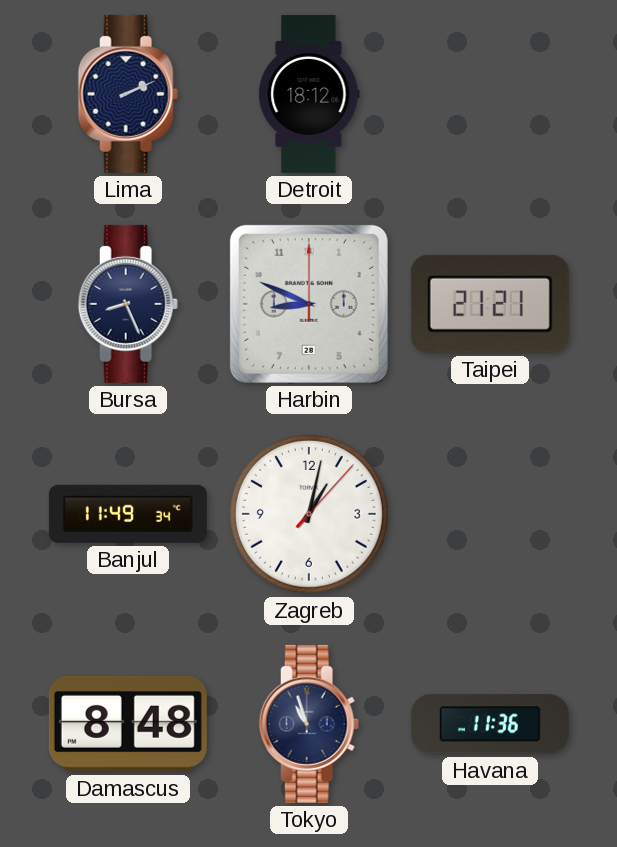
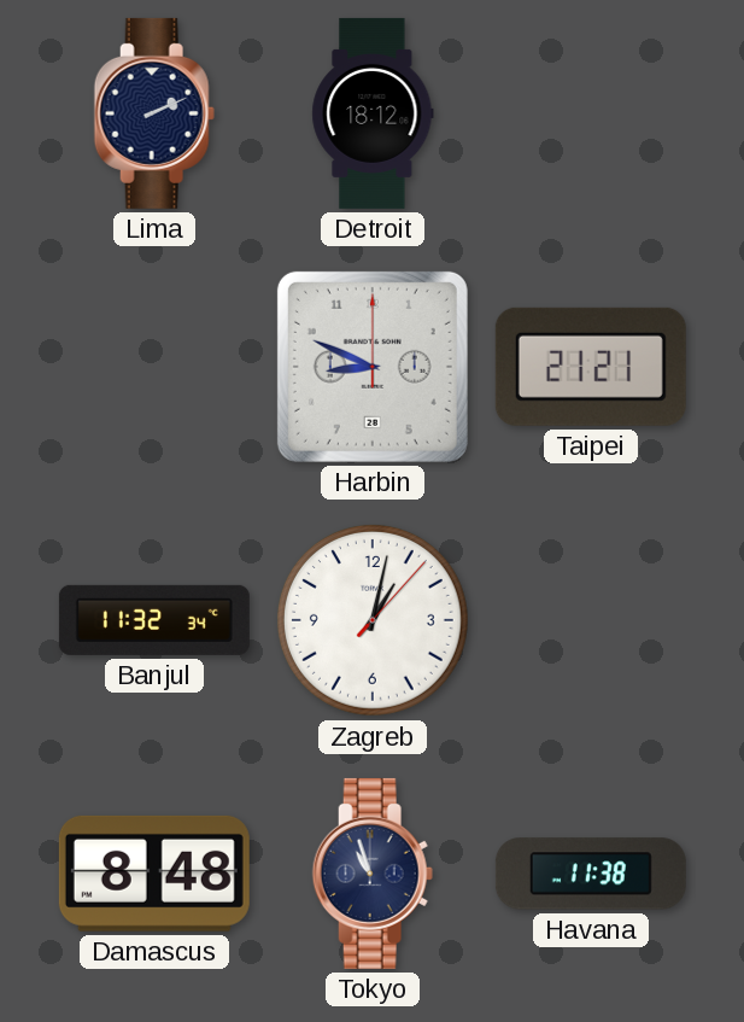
Bursa: 8:26 -> none
Banjul: 11:49 -> 11:32
Havana: 11:36 -> 11:38
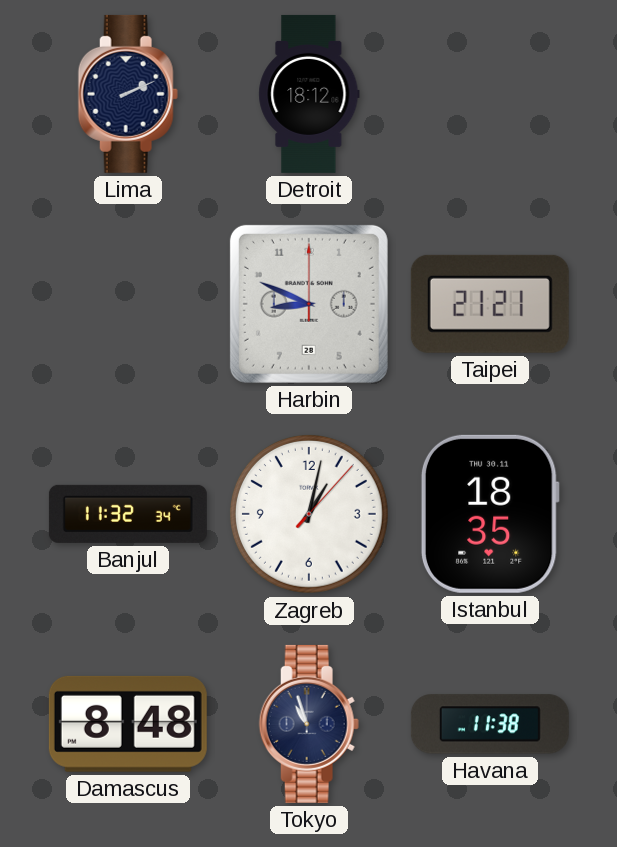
Istanbul: none -> 18:35
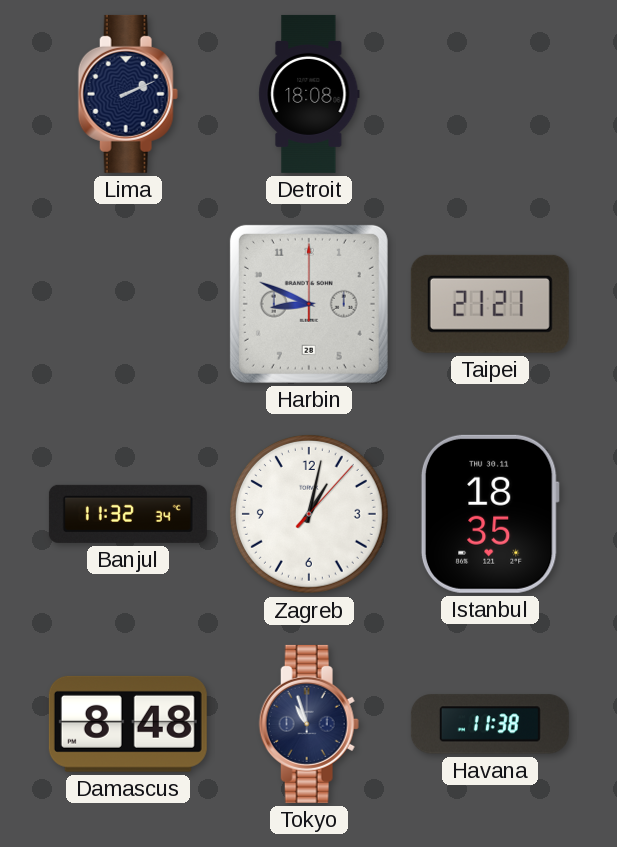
Detroit: 18:12 -> 18:08
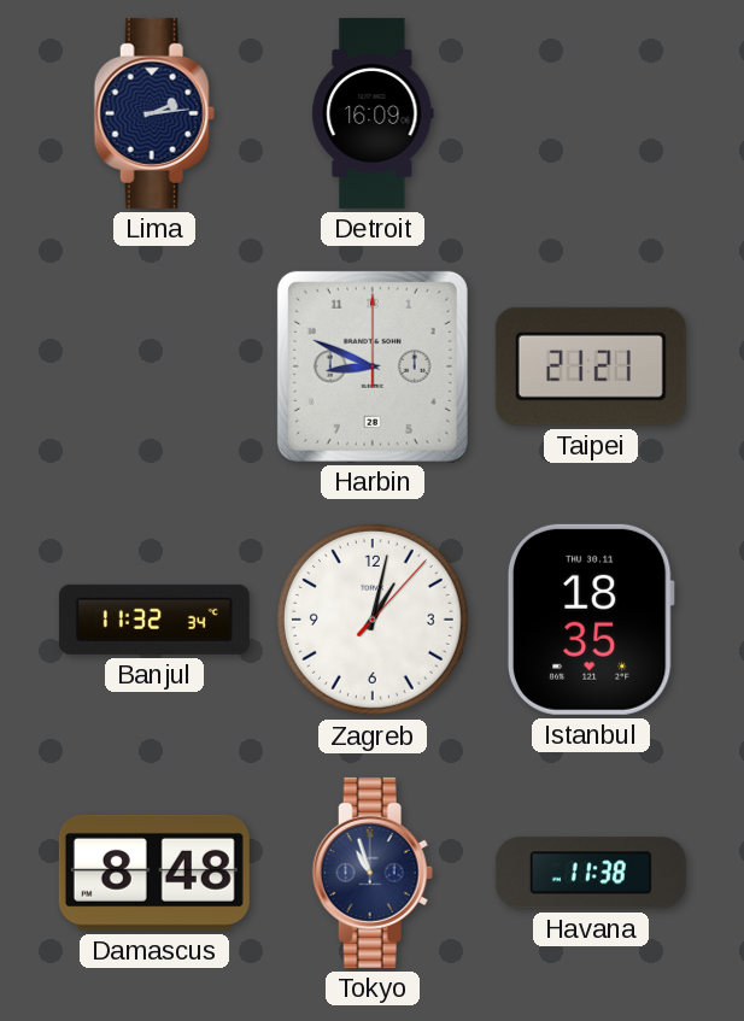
Lima: 2:11 -> 2:14
Detroit: 18:08 -> 16:09
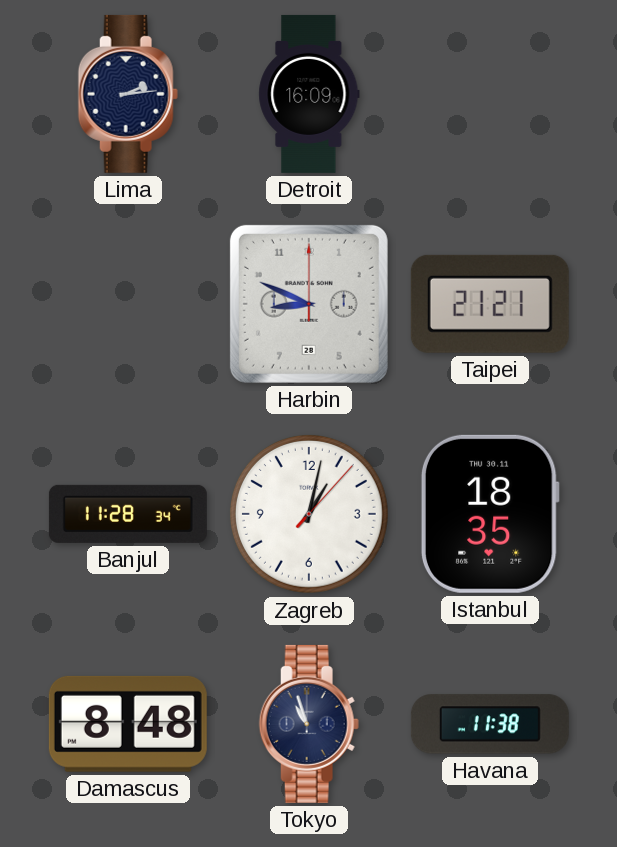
Banjul: 11:32 -> 11:28
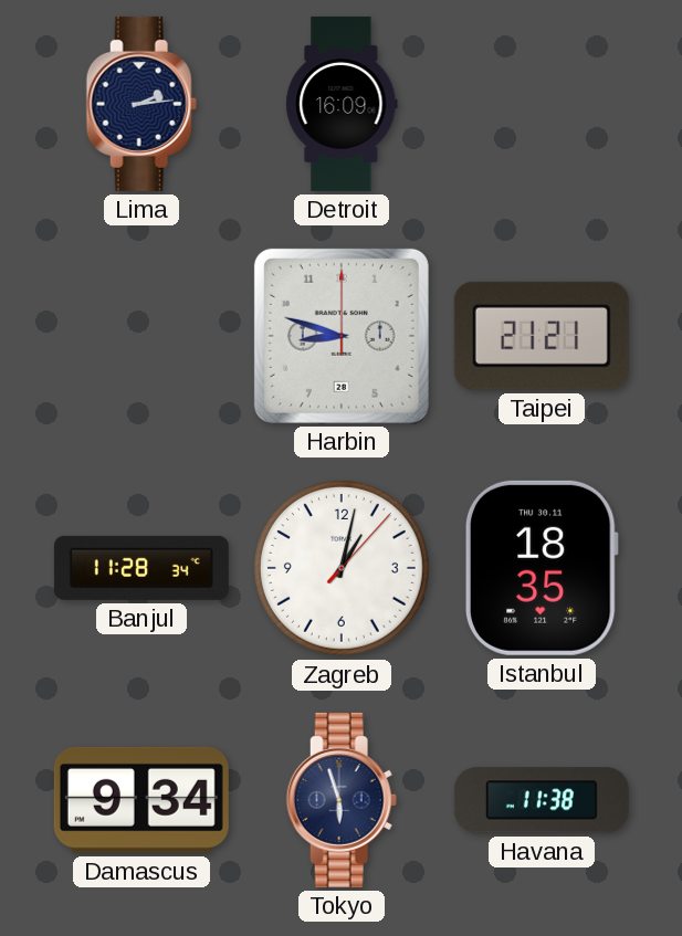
Harbin: 8:49 -> 8:48
Damascus: 8:48 -> 9:34
Tokyo: 10:57 -> 5:57
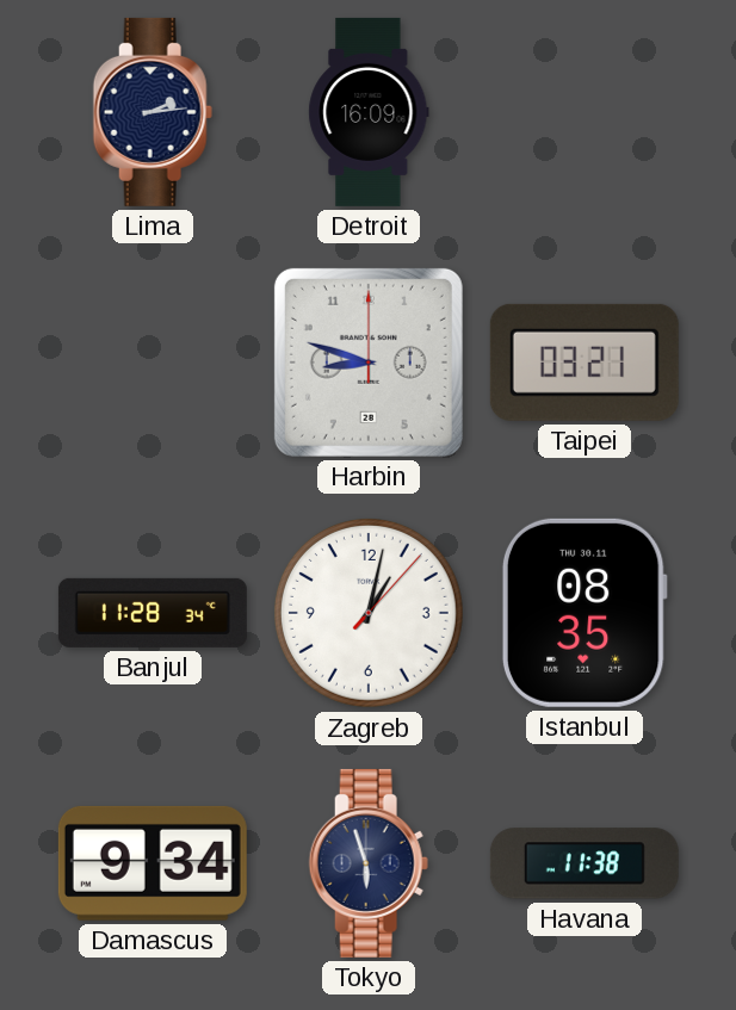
Taipei: 21:21 -> 03:21
Istanbul: 18:35 -> 08:35
